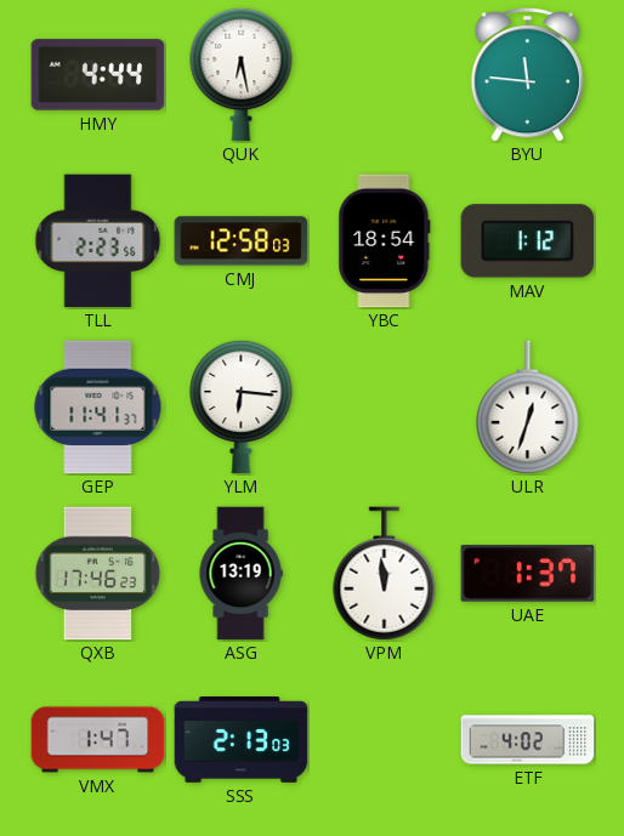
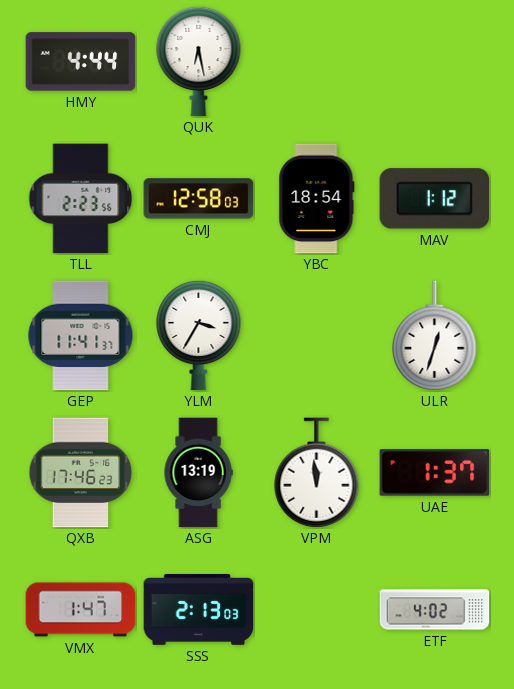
BYU: 11:46 -> none
YLM: 6:16 -> 3:35
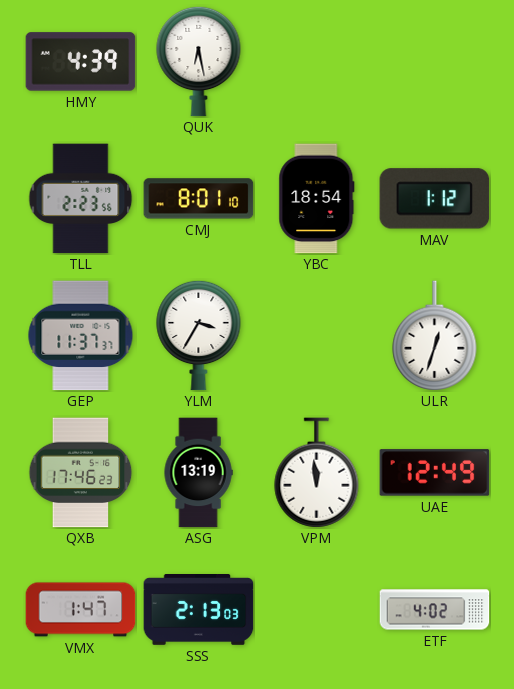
HMY: 4:44 -> 4:39
CMJ: 12:58 -> 8:01
GEP: 11:41 -> 11:37
UAE: 1:37 -> 12:49
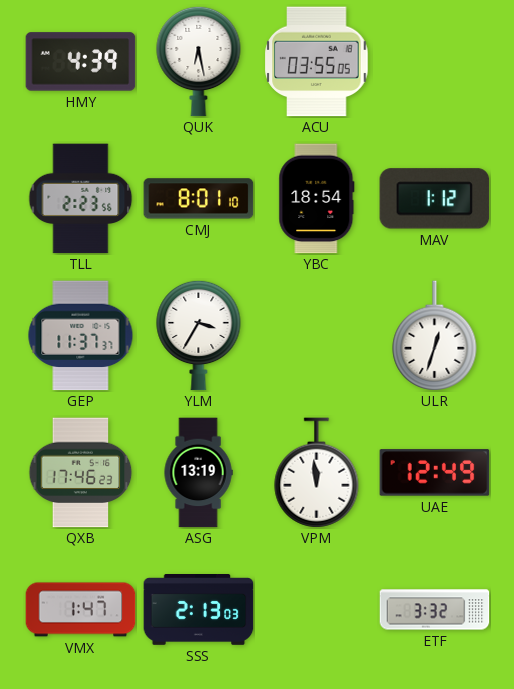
ACU: none -> 03:55
ETF: 4:02 -> 3:32
